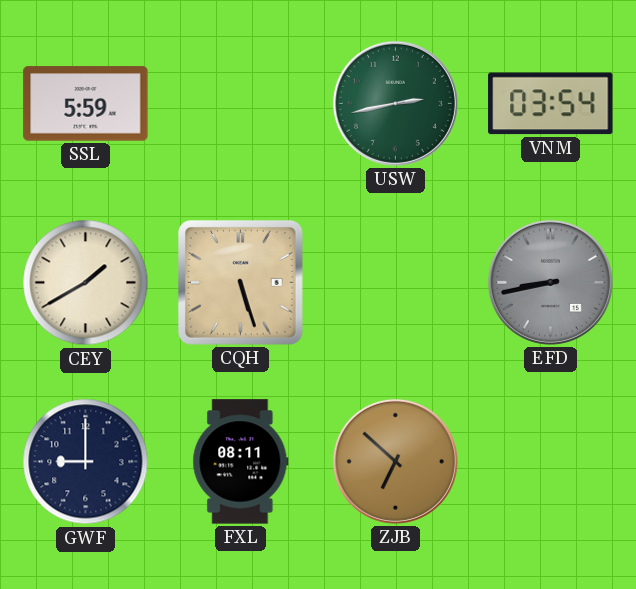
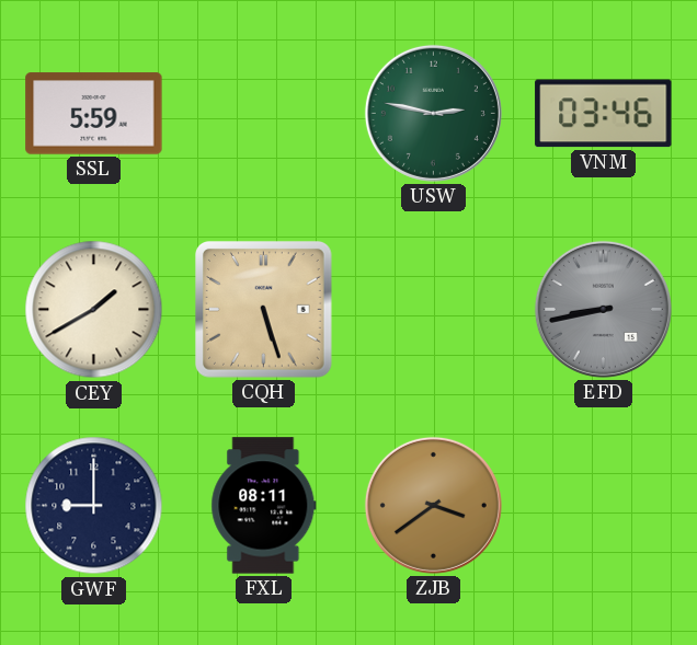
USW: 2:43 -> 2:47
VNM: 03:54 -> 03:46
ZJB: 6:52 -> 3:39
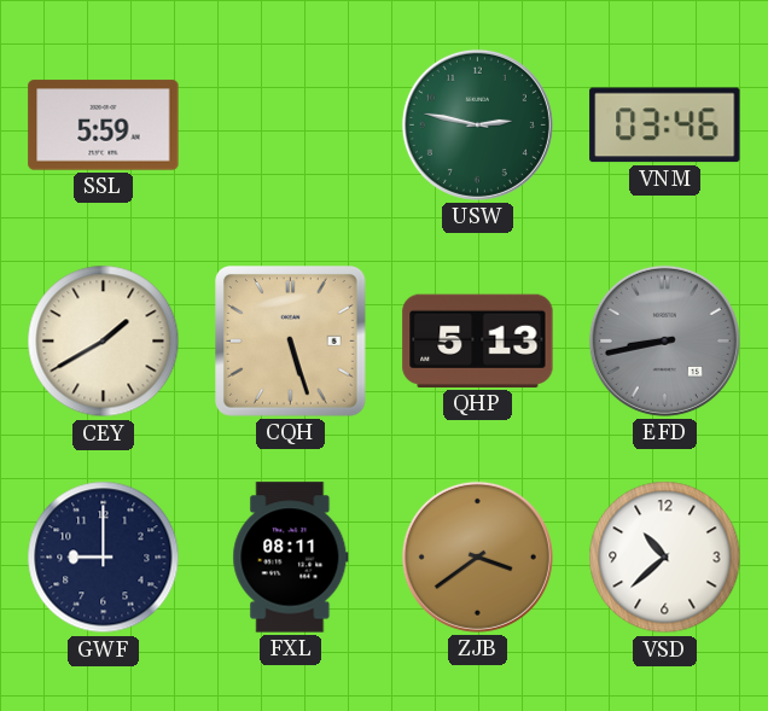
QHP: none -> 5:13
VSD: none -> 10:38
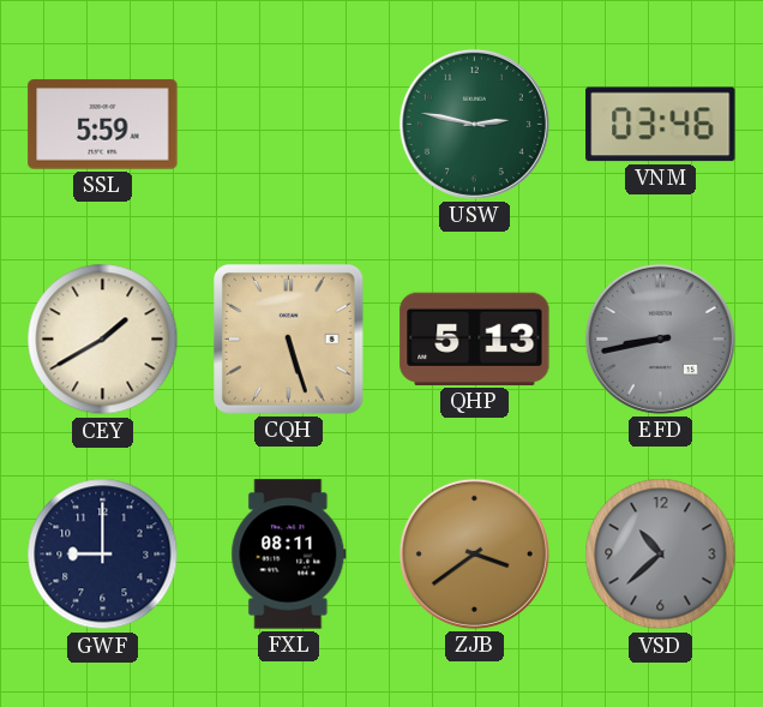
VSD dial: white -> grey
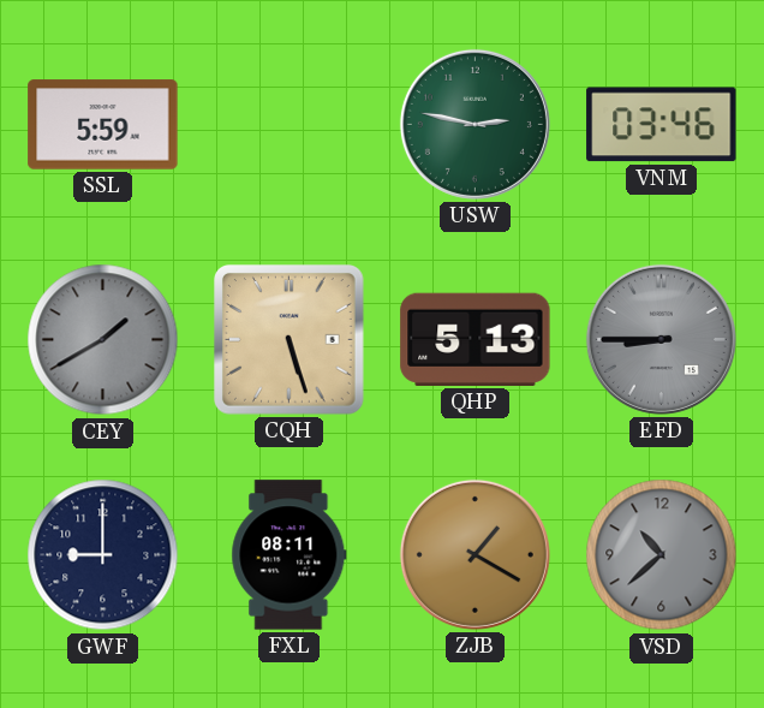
CEY dial: cream -> grey
EFD: 8:43 -> 8:45
ZJB: 3:39 -> 1:20
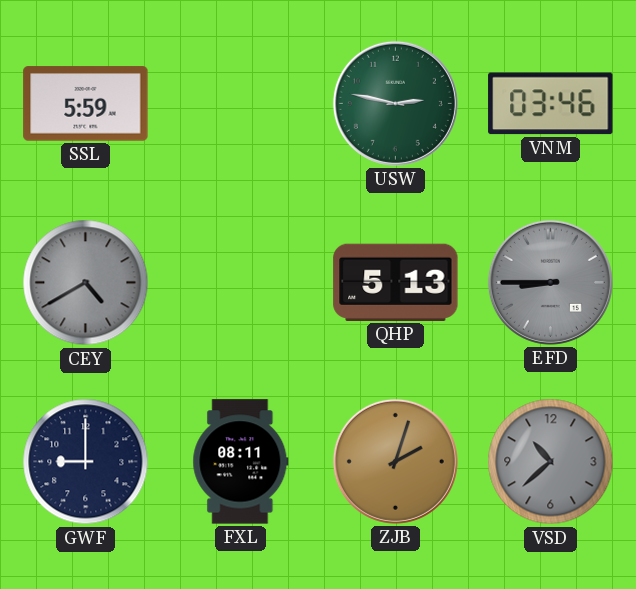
CEY: 1:40 -> 4:40
CQH: 5:27 -> none
ZJB: 1:20 -> 2:03
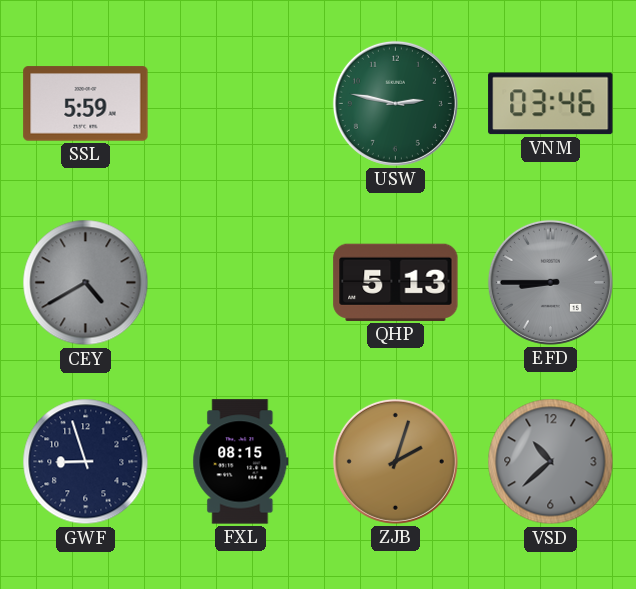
GWF: 9:00 -> 8:57
FXL: 08:11 -> 08:15
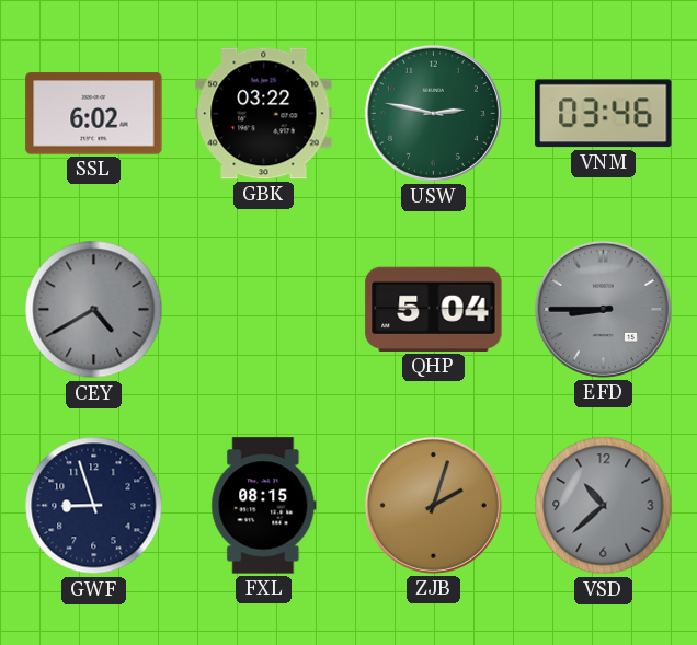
SSL: 5:59 -> 6:02
GBK: none -> 03:22
QHP: 5:13 -> 5:04
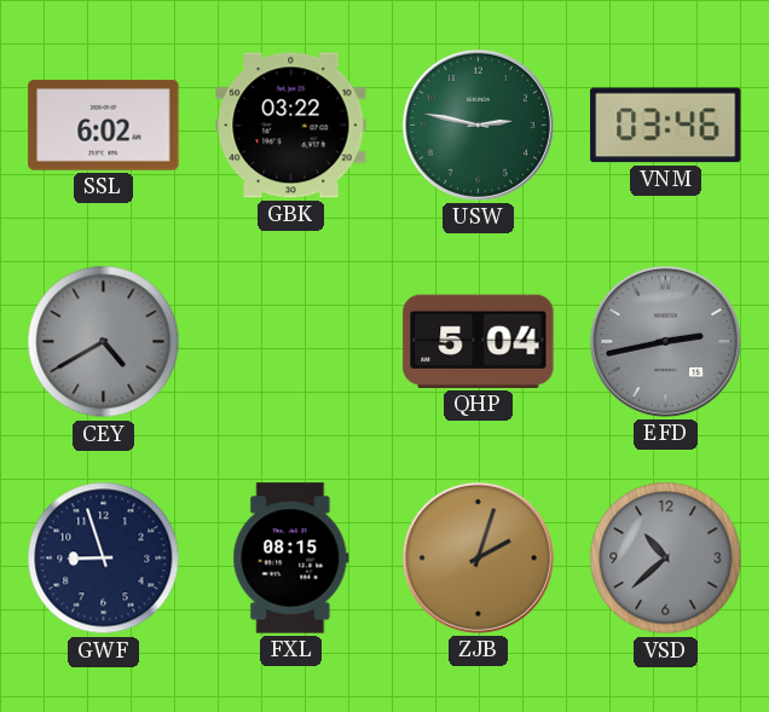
EFD: 8:45 -> 2:43
